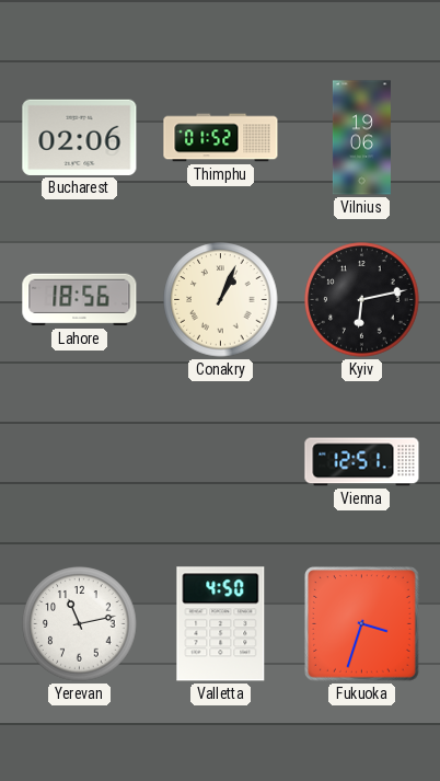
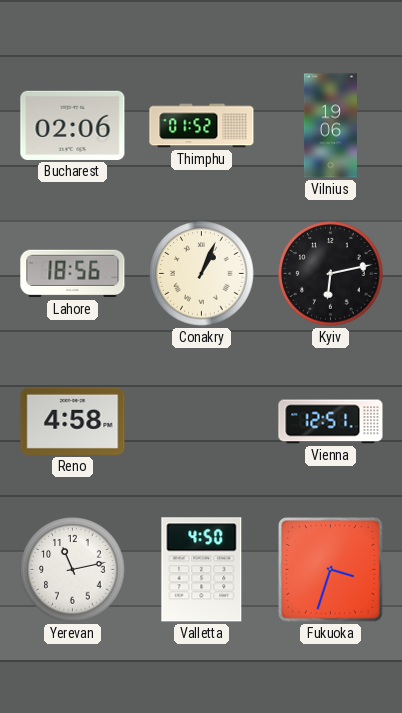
Reno: none -> 4:58
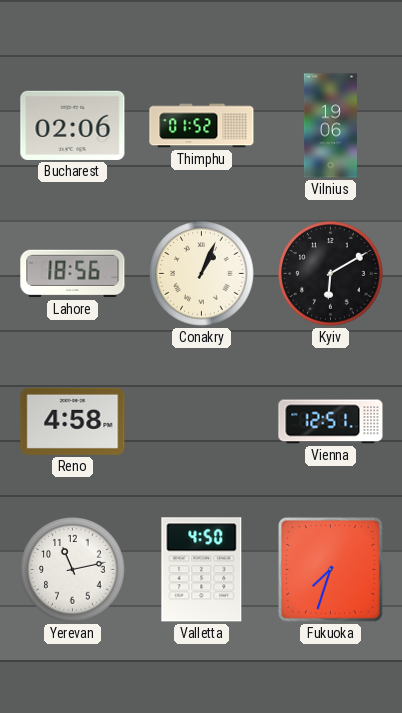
Kyiv: 6:13 -> 6:10
Fukuoka: 3:33 -> 7:33
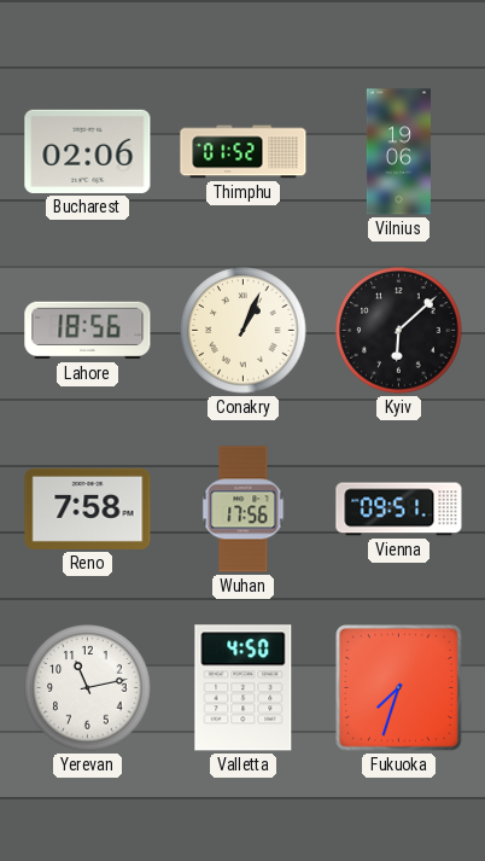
Kyiv: 6:10 -> 6:08
Reno: 4:58 -> 7:58
Wuhan: none -> 17:56
Vienna: 12:51 -> 09:51
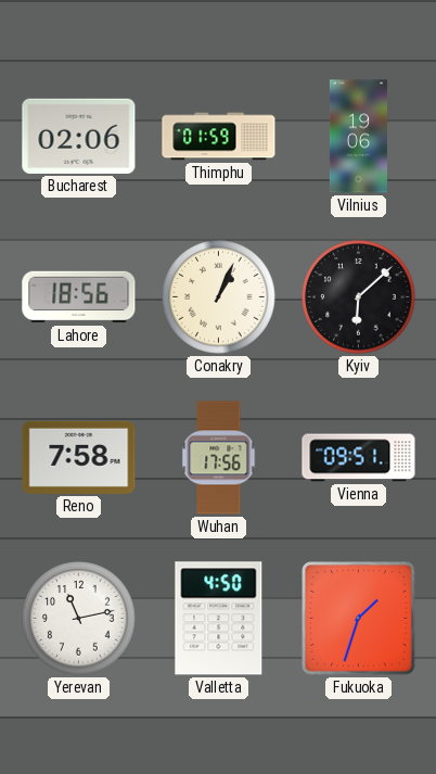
Thimphu: 01:52 -> 01:59
Fukuoka: 7:33 -> 1:33
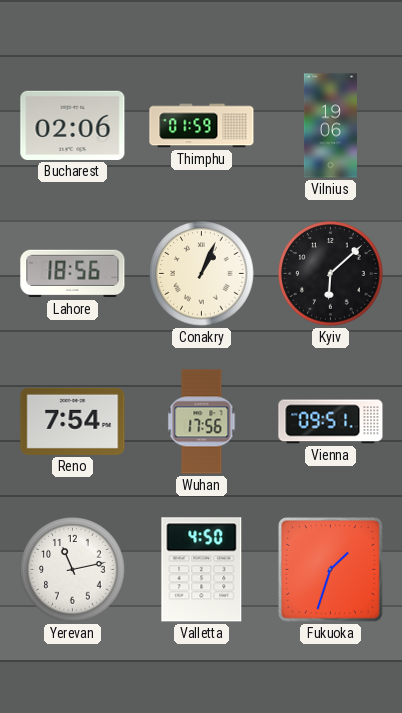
Reno: 7:58 -> 7:54
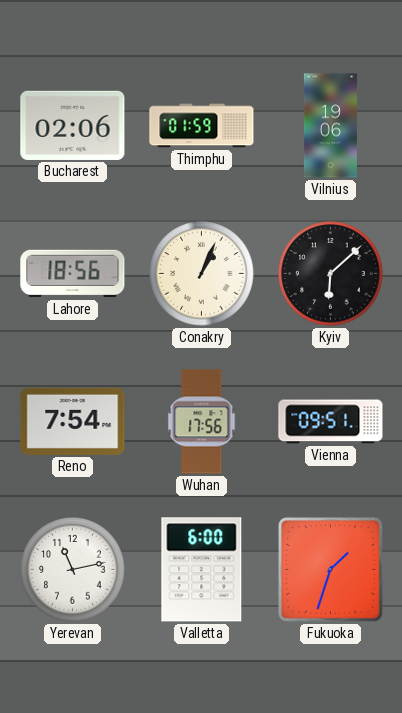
Valletta: 4:50 -> 6:00
